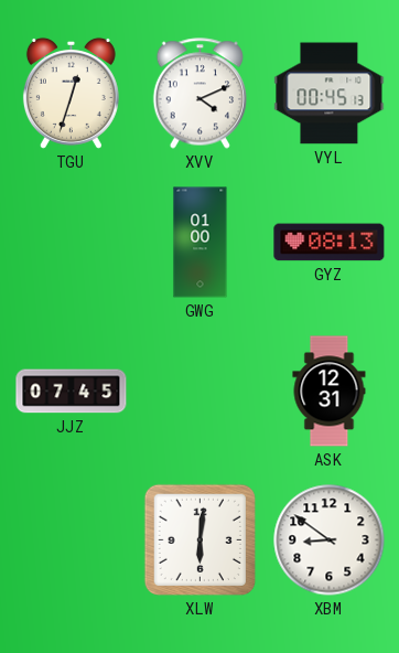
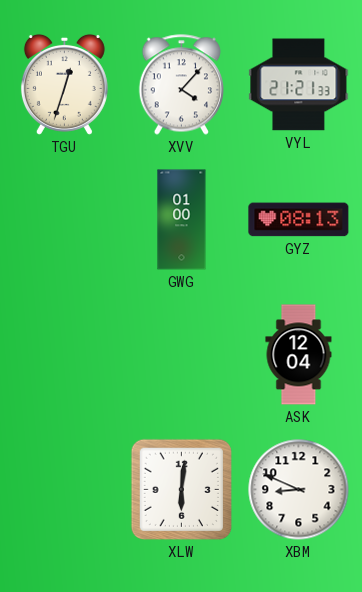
XVV: 4:11 -> 4:07
VYL: 00:45 -> 21:21
JJZ: 07:45 -> none
ASK: 12:31 -> 12:04
XBM: 8:51 -> 8:49
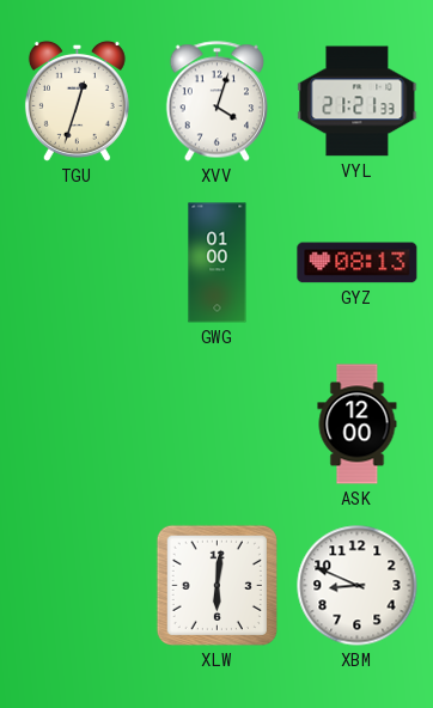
XVV: 4:07 -> 4:03
ASK: 12:04 -> 12:00
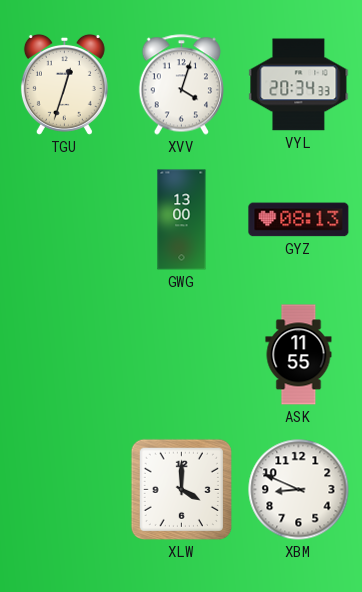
VYL: 21:21 -> 20:34
GWG: 01:00 -> 13:00
ASK: 12:00 -> 11:55
XLW: 6:01 -> 4:00
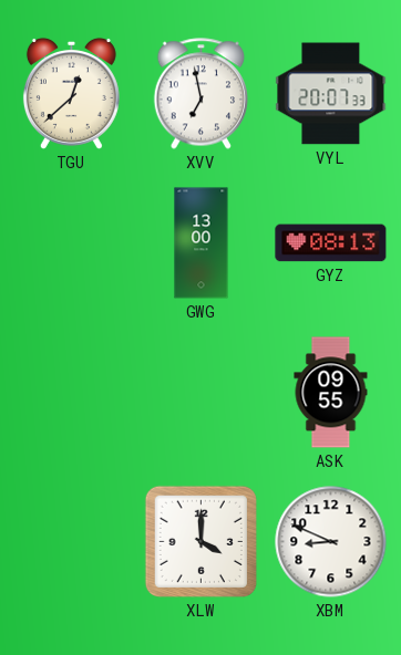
TGU: 12:33 -> 12:38
XVV: 4:03 -> 6:58
VYL: 20:34 -> 20:07
ASK: 11:55 -> 09:55
